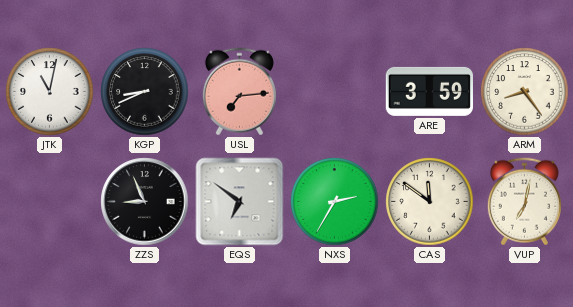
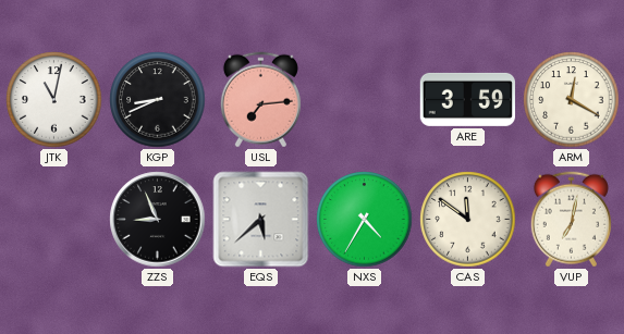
ARM: 8:24 -> 12:20
EQS: 6:51 -> 5:38
NXS: 2:35 -> 4:35
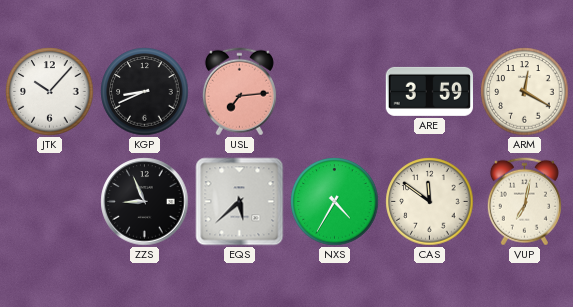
JTK: 11:02 -> 10:07
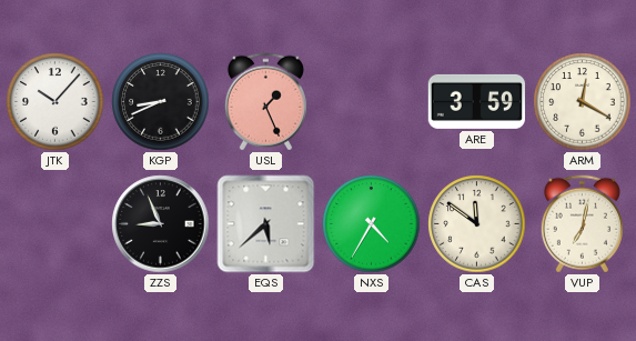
USL: 7:14 -> 1:26
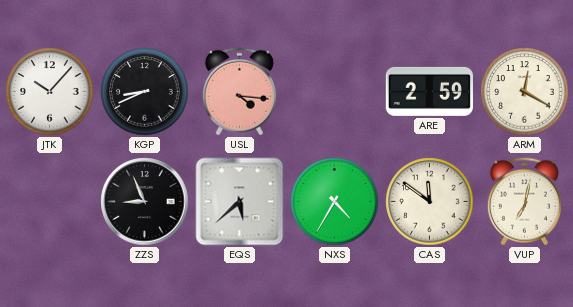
USL: 1:26 -> 4:16
ARE: 3:59 -> 2:59
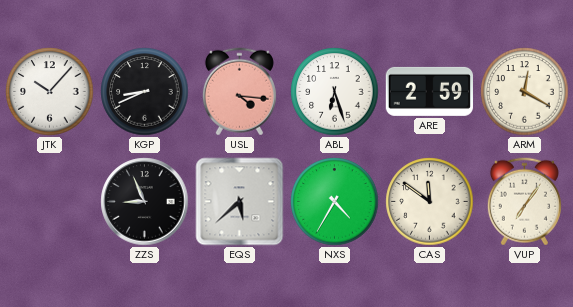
ABL: none -> 6:27
VUP: 7:02 -> 7:06
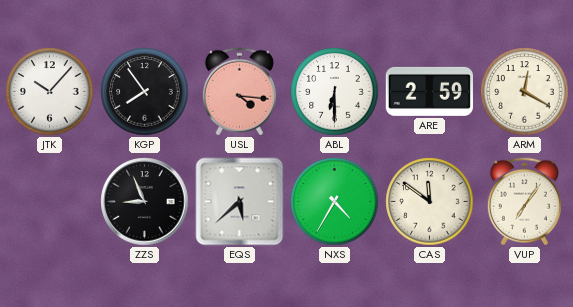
KGP: 8:41 -> 7:54
ABL: 6:27 -> 6:30
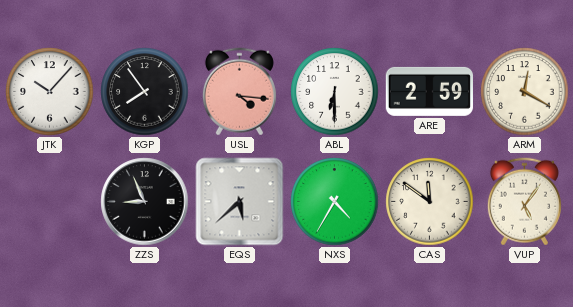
VUP: 7:06 -> 5:06
